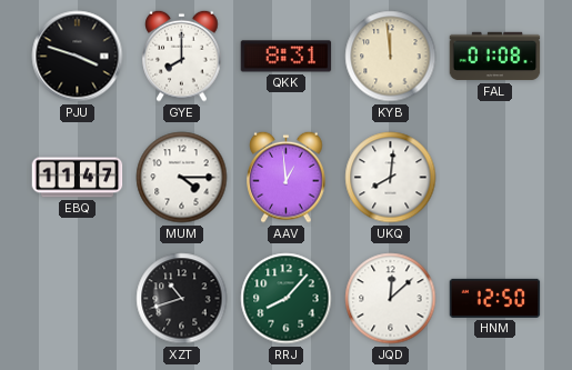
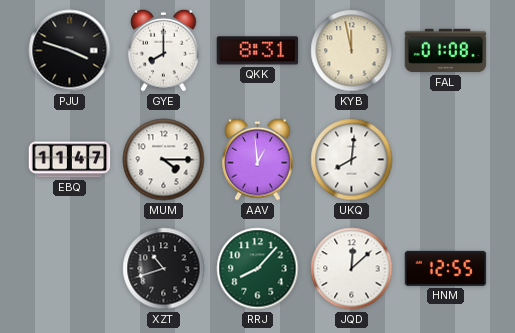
KYB: 11:59 -> 11:58
HNM: 12:50 -> 12:55
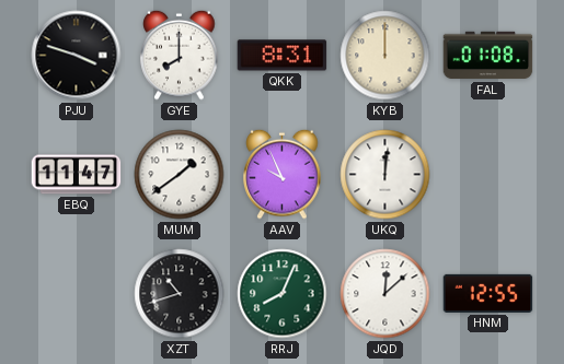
KYB: 11:58 -> 12:00
MUM: 4:15 -> 1:39
AAV: 12:59 -> 9:56
UKQ: 8:01 -> 12:01
RRJ: 8:07 -> 8:04
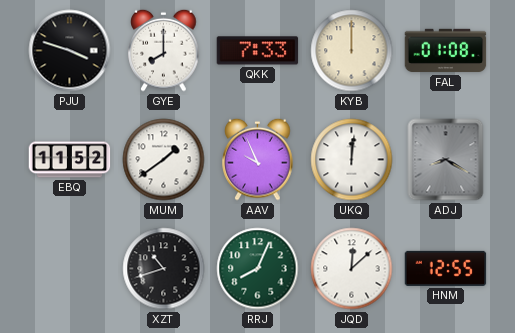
QKK: 8:31 -> 7:33
EBQ: 11:47 -> 11:52
ADJ: none -> 8:20
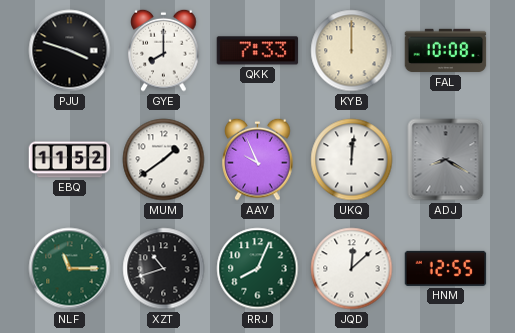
FAL: 01:08 -> 10:08
NLF: none -> 11:15
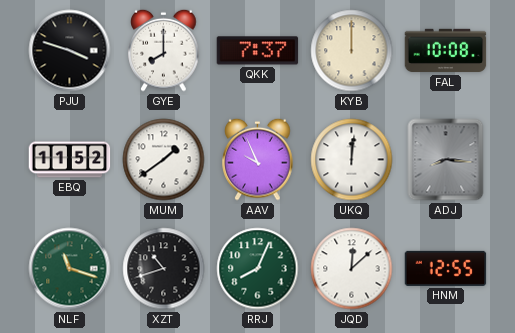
QKK: 7:33 -> 7:37
ADJ: 8:20 -> 8:16
NLF: 11:15 -> 11:18
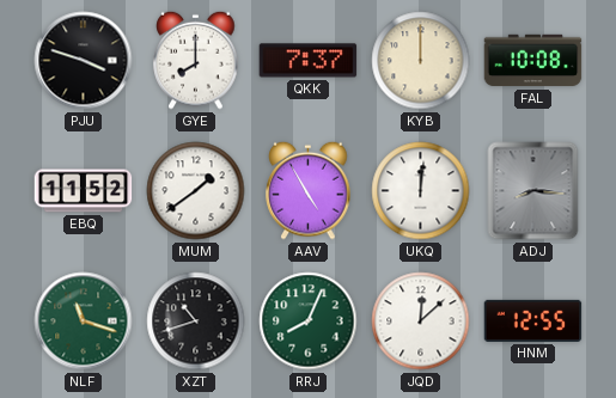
AAV: 9:56 -> 4:55
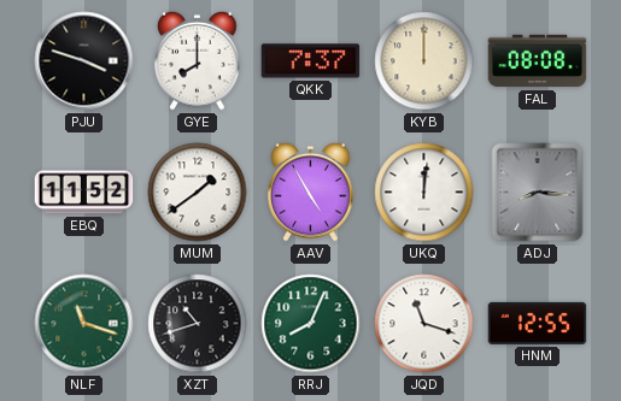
FAL: 10:08 -> 08:08
JQD: 12:08 -> 11:18
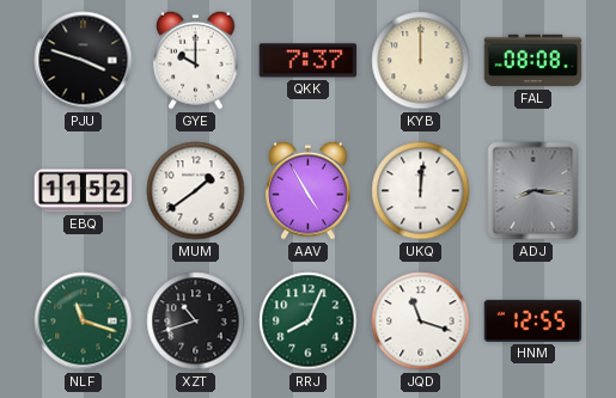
GYE: 8:00 -> 10:00
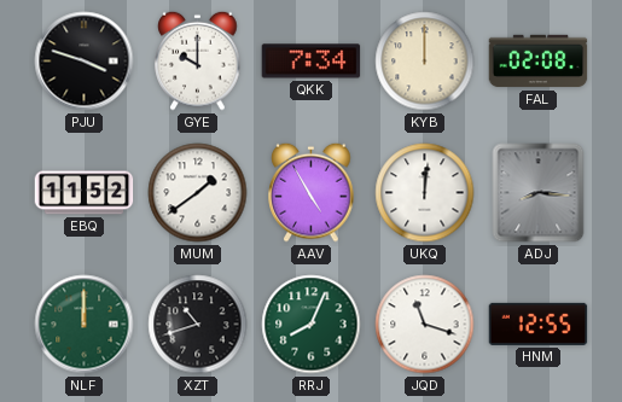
QKK: 7:37 -> 7:34
FAL: 08:08 -> 02:08
NLF: 11:18 -> 12:00
